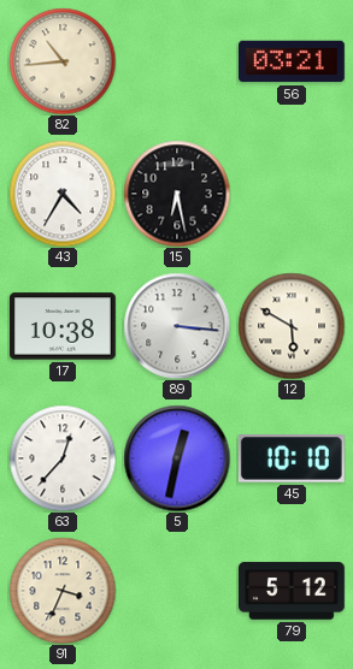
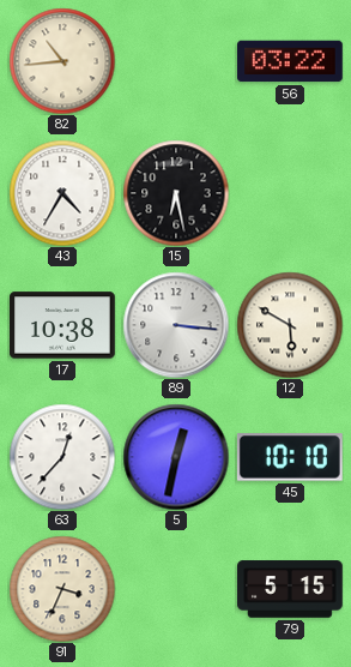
56: 03:21 -> 03:22
79: 5:12 -> 5:15
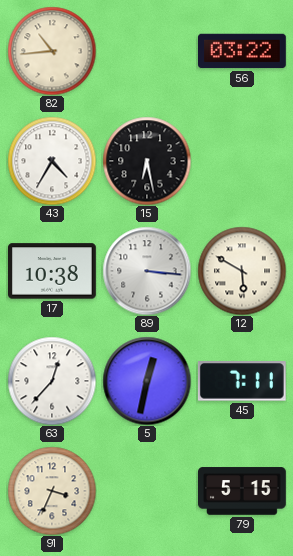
45: 10:10 -> 7:11
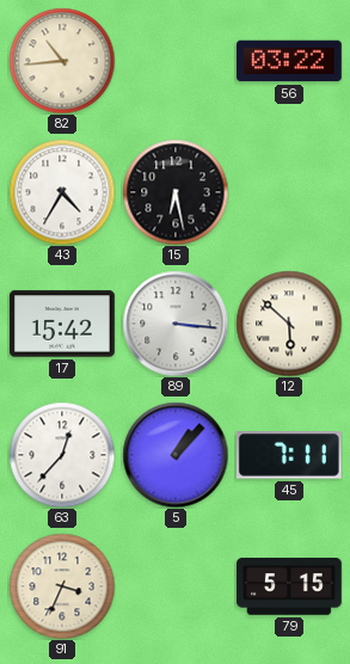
17: 10:38 -> 15:42
12: 5:50 -> 5:52
5: 12:32 -> 1:07
